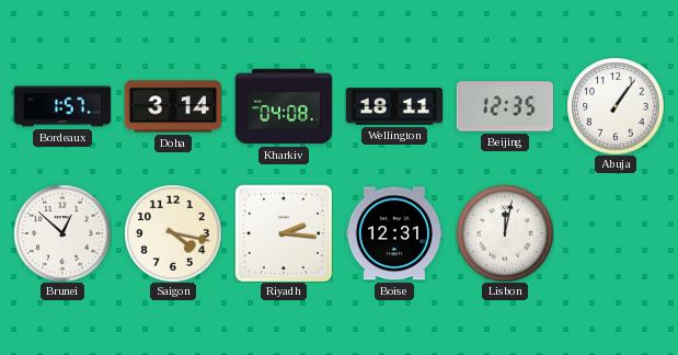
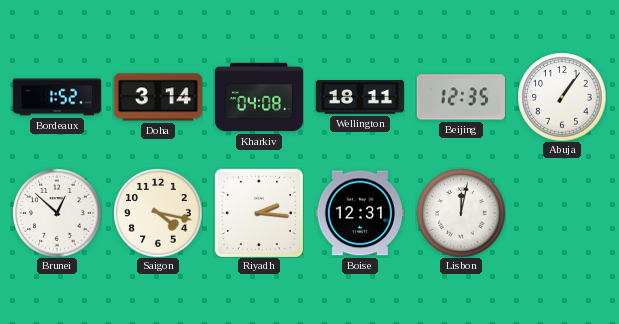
Bordeaux: 1:57 -> 1:52
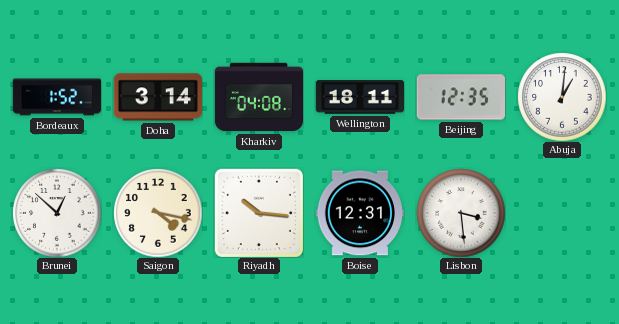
Abuja: 1:06 -> 1:01
Riyadh: 2:16 -> 10:16
Lisbon: 12:02 -> 3:29
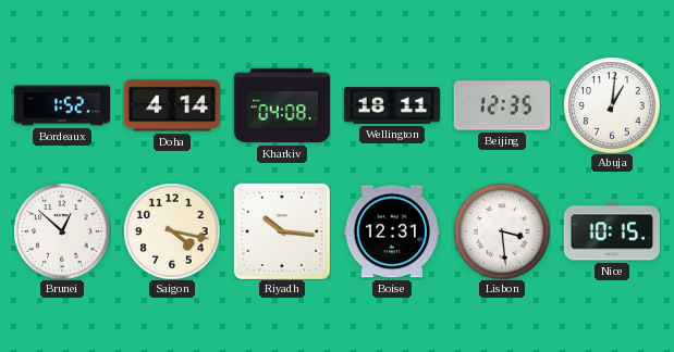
Doha: 3:14 -> 4:14
Nice: none -> 10:15
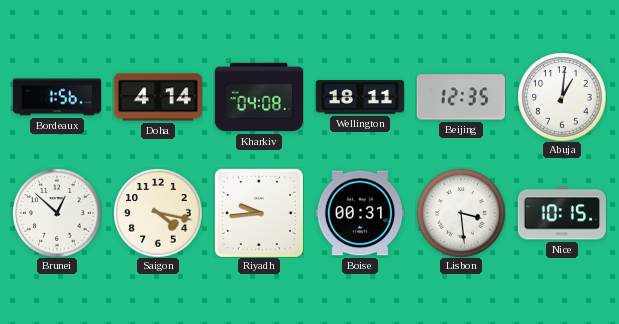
Bordeaux: 1:52 -> 1:56
Riyadh: 10:16 -> 9:44
Boise: 12:31 -> 00:31
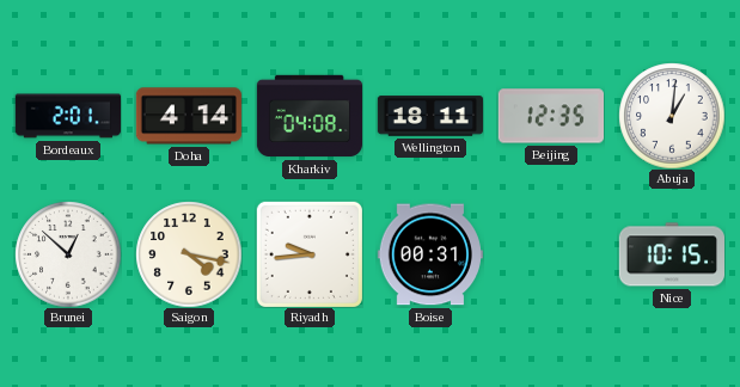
Bordeaux: 1:56 -> 2:01
Lisbon: 3:29 -> none
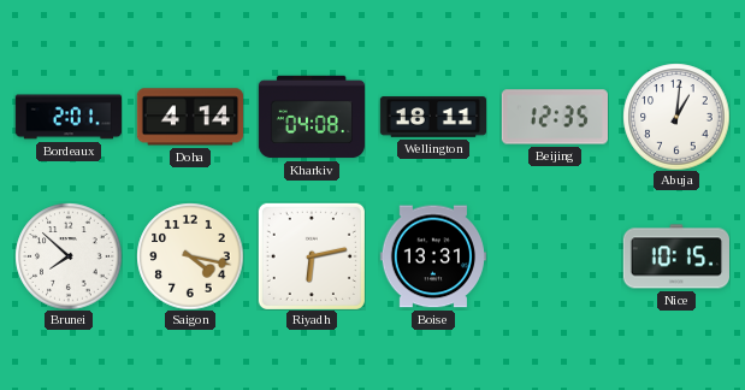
Brunei: 12:52 -> 7:52
Riyadh: 9:44 -> 6:13
Boise: 00:31 -> 13:31
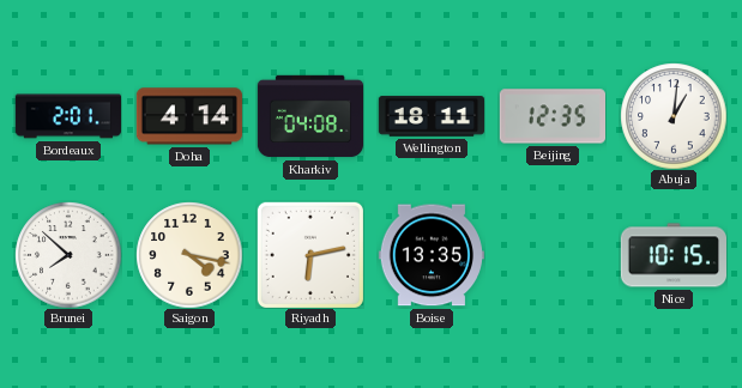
Boise: 13:31 -> 13:35
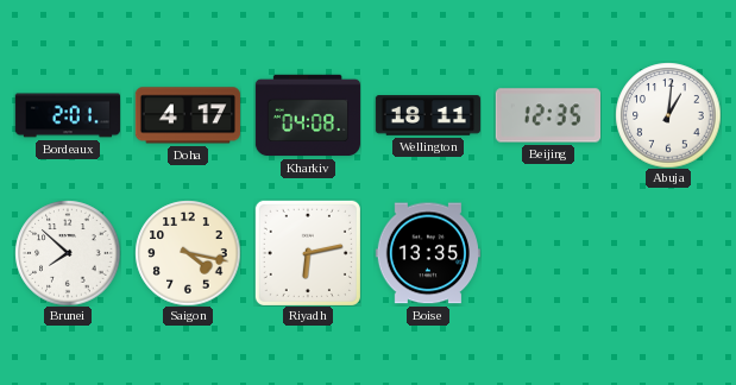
Doha: 4:14 -> 4:17
Nice: 10:15 -> none
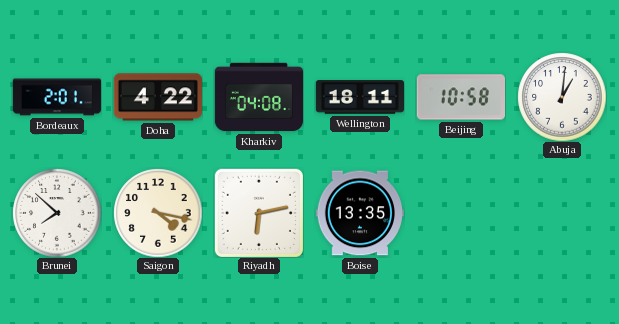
Doha: 4:17 -> 4:22
Beijing: 12:35 -> 10:58
